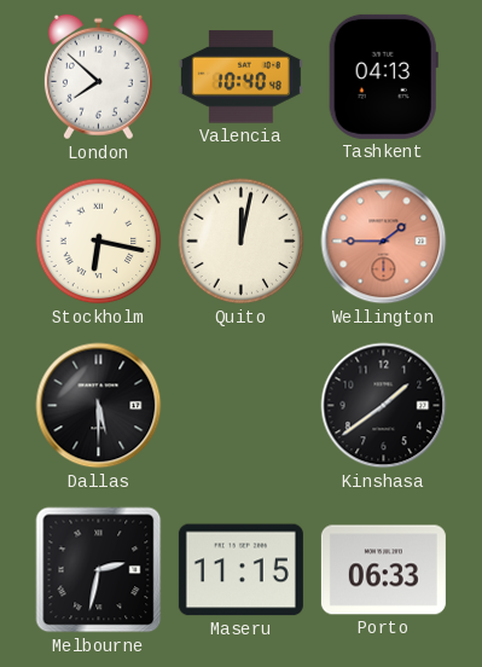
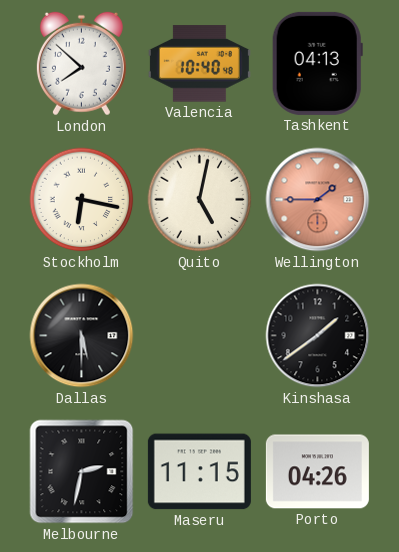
Quito: 12:02 -> 5:02
Porto: 06:33 -> 04:26
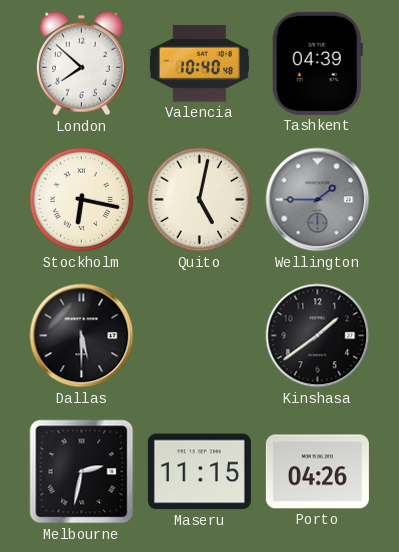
Tashkent: 04:13 -> 04:39
Wellington dial: salmon -> grey
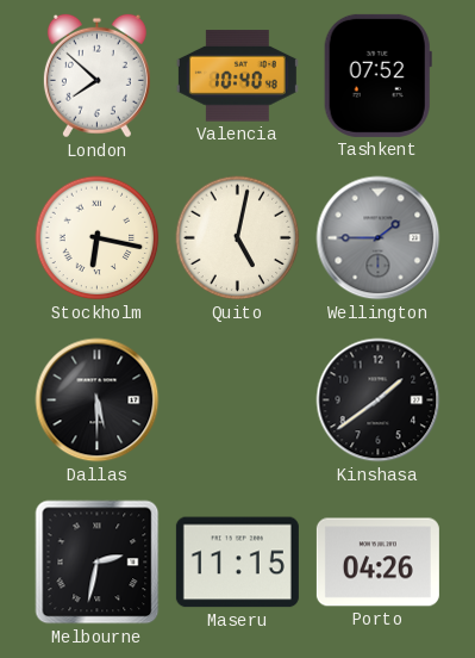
Tashkent: 04:39 -> 07:52
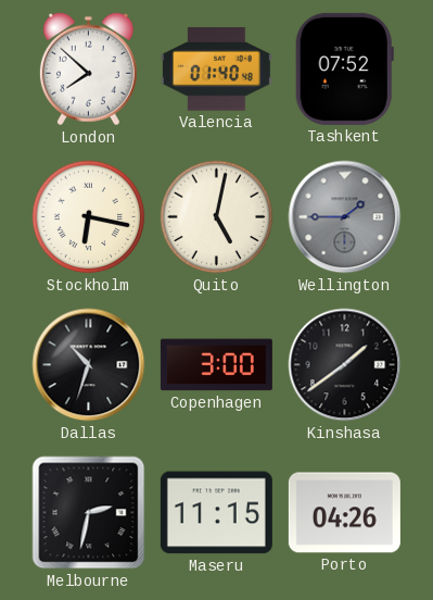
Valencia: 10:40 -> 01:40
Dallas: 5:30 -> 10:33
Copenhagen: none -> 3:00
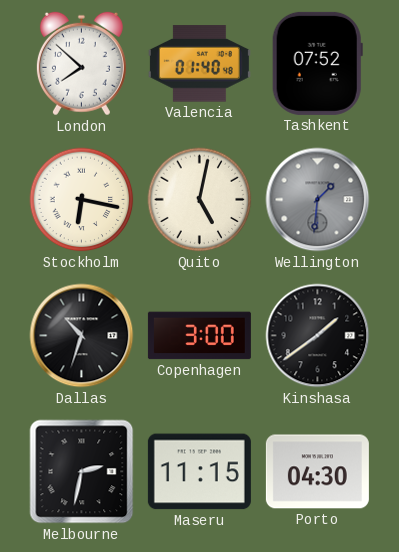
Wellington: 1:45 -> 1:31
Porto: 04:26 -> 04:30
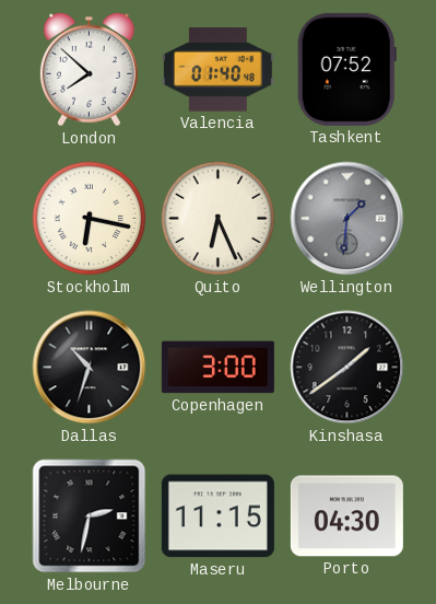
Quito: 5:02 -> 6:26
